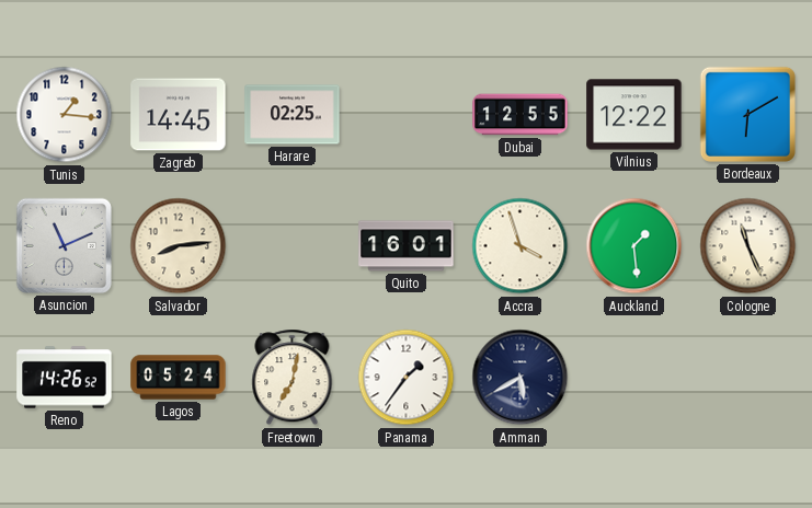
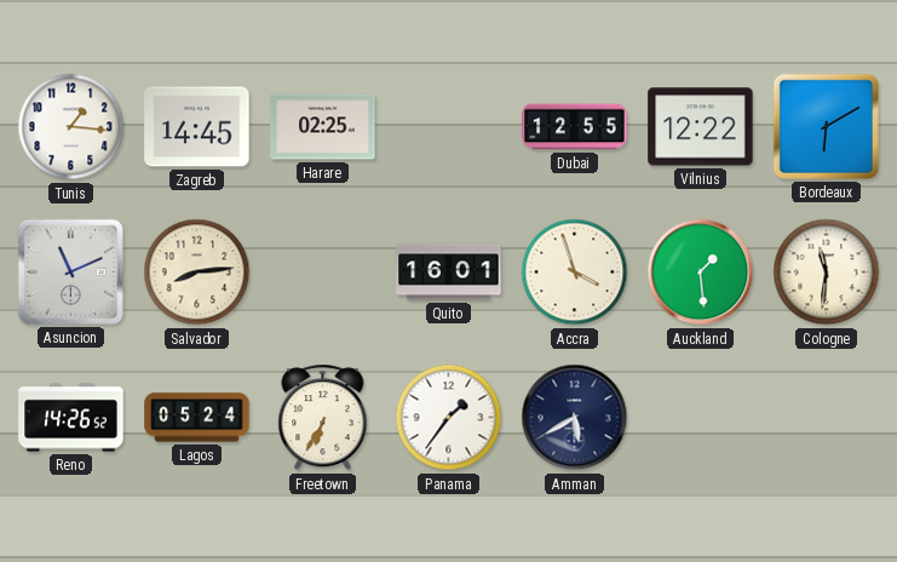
Cologne: 11:26 -> 11:31
Freetown: 7:02 -> 6:35
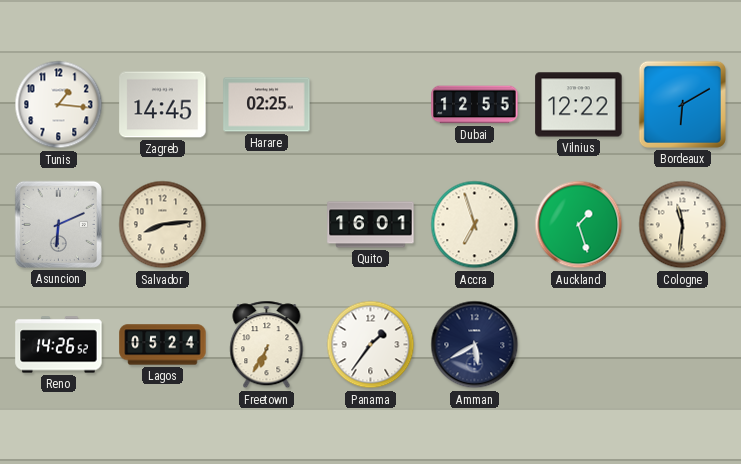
Asuncion: 11:11 -> 6:11
Accra: 3:57 -> 6:57
Auckland: 1:29 -> 1:27
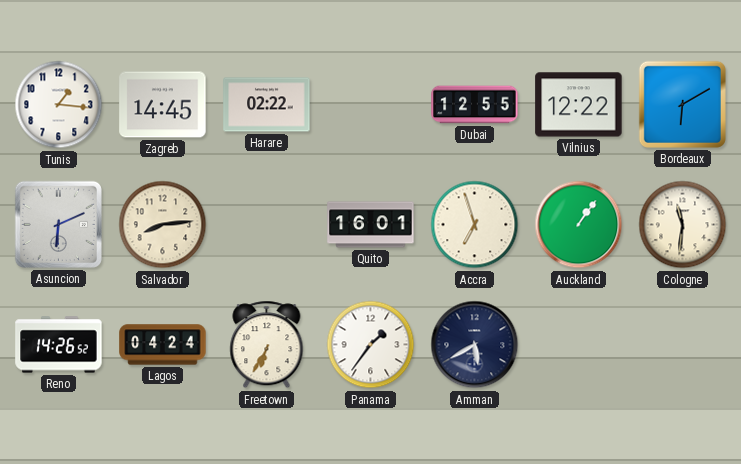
Harare: 02:25 -> 02:22
Auckland: 1:27 -> 1:06
Lagos: 05:24 -> 04:24
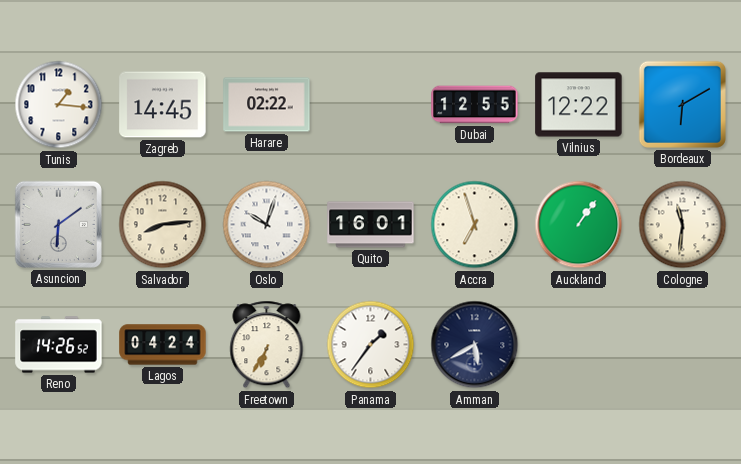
Asuncion: 6:11 -> 6:09
Oslo: none -> 10:03
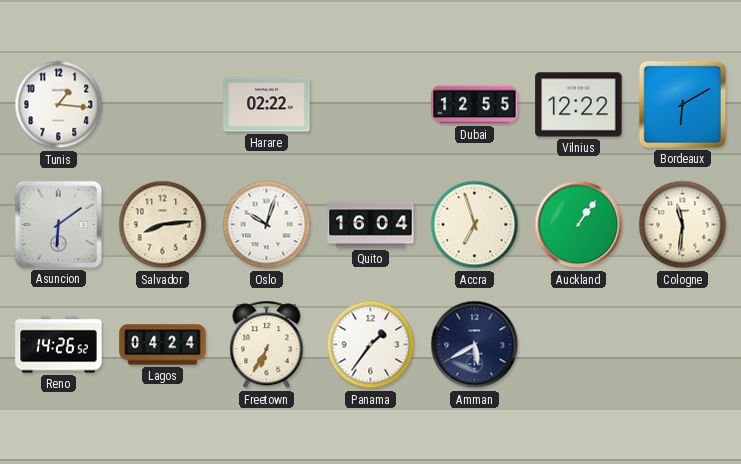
Zagreb: 14:45 -> none
Quito: 16:01 -> 16:04
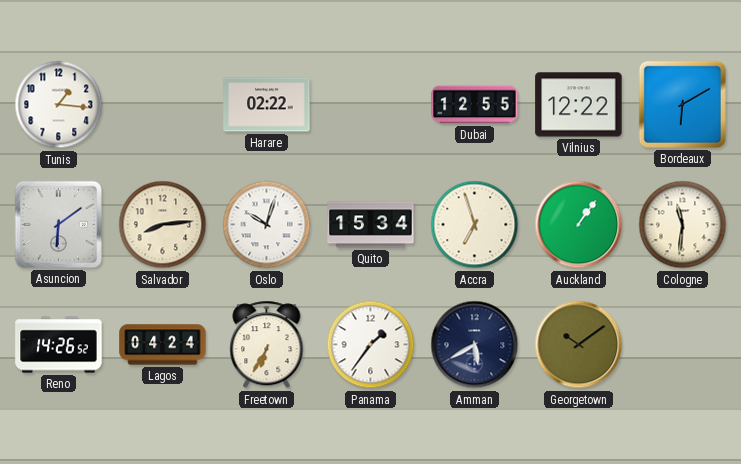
Quito: 16:04 -> 15:34
Georgetown: none -> 10:09
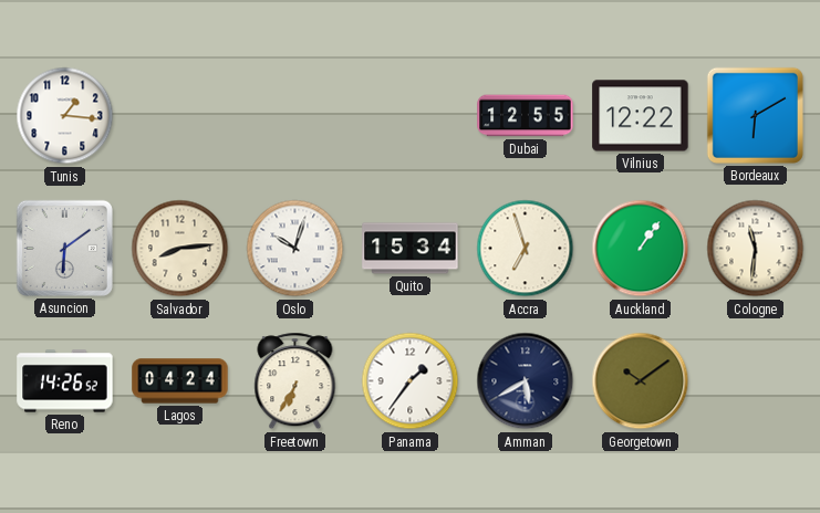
Harare: 02:22 -> none
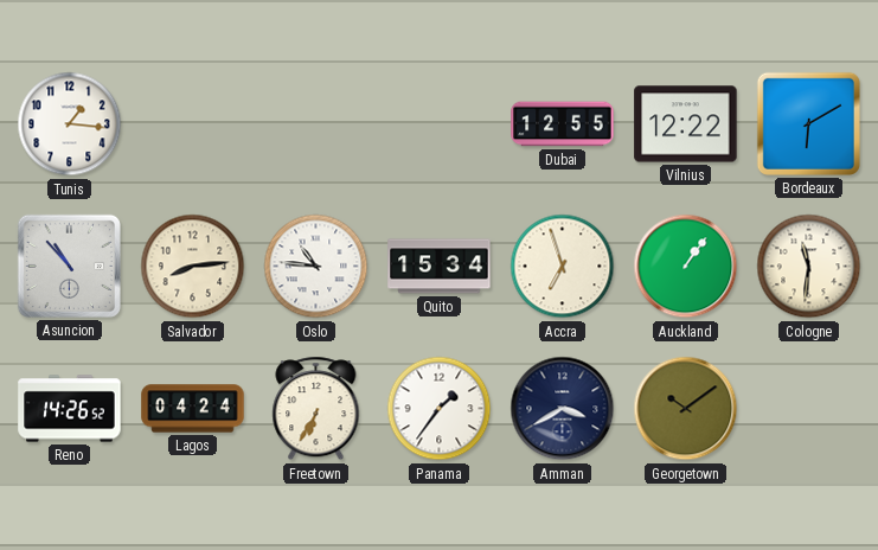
Asuncion: 6:09 -> 10:53
Oslo: 10:03 -> 10:46
Amman: 5:40 -> 3:40
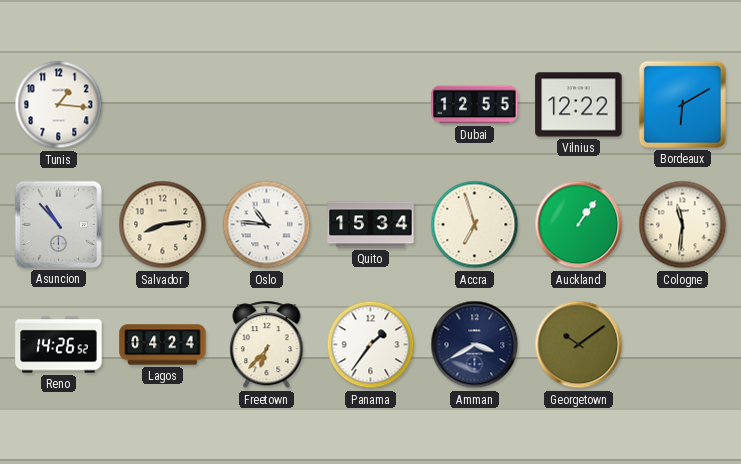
Freetown: 6:35 -> 6:37
